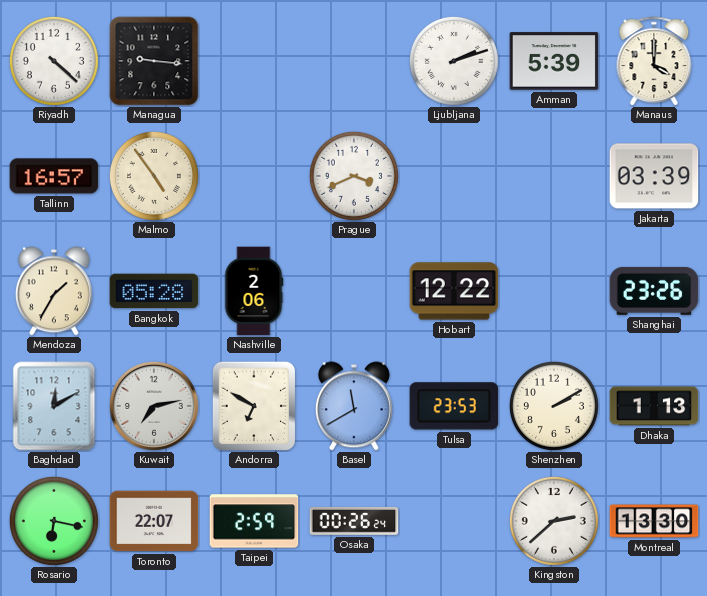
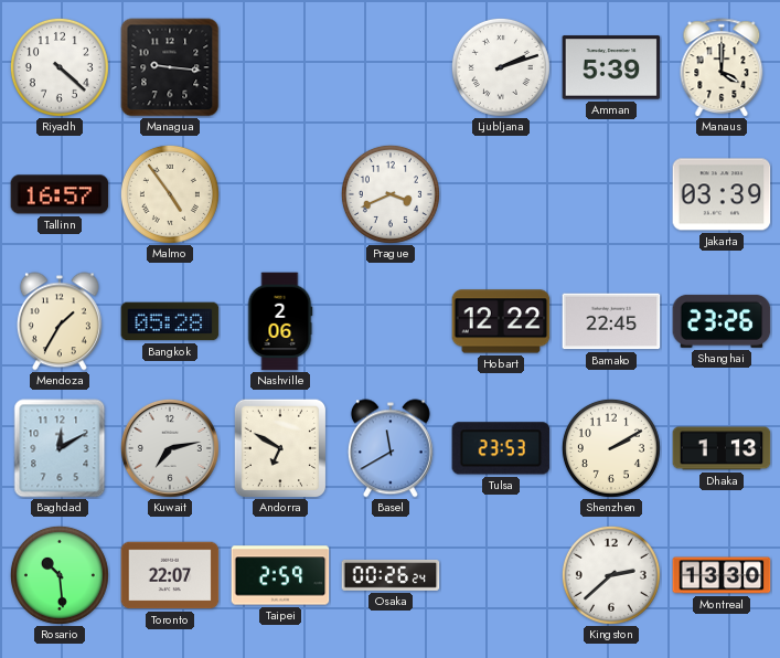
Bamako: none -> 22:45
Rosario: 6:17 -> 10:29
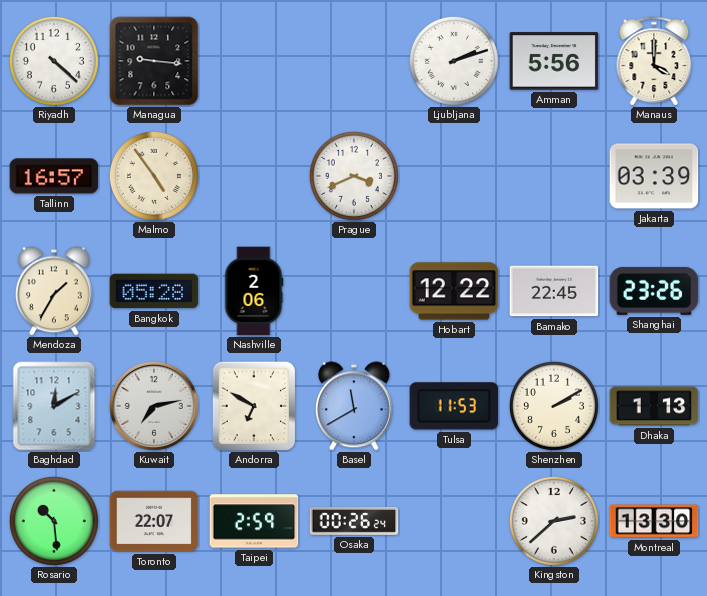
Amman: 5:39 -> 5:56
Tulsa: 23:53 -> 11:53
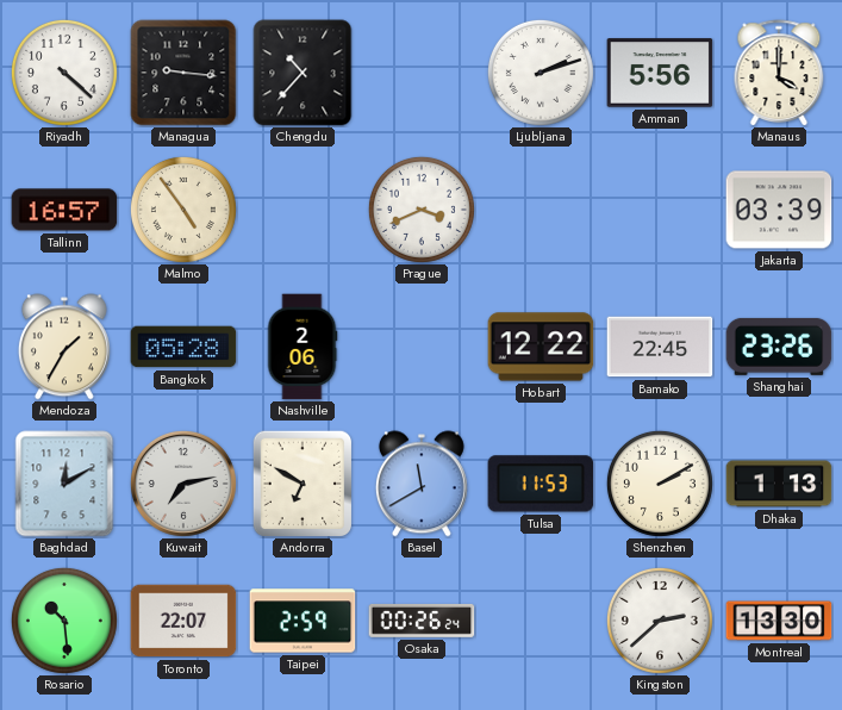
Chengdu: none -> 10:37
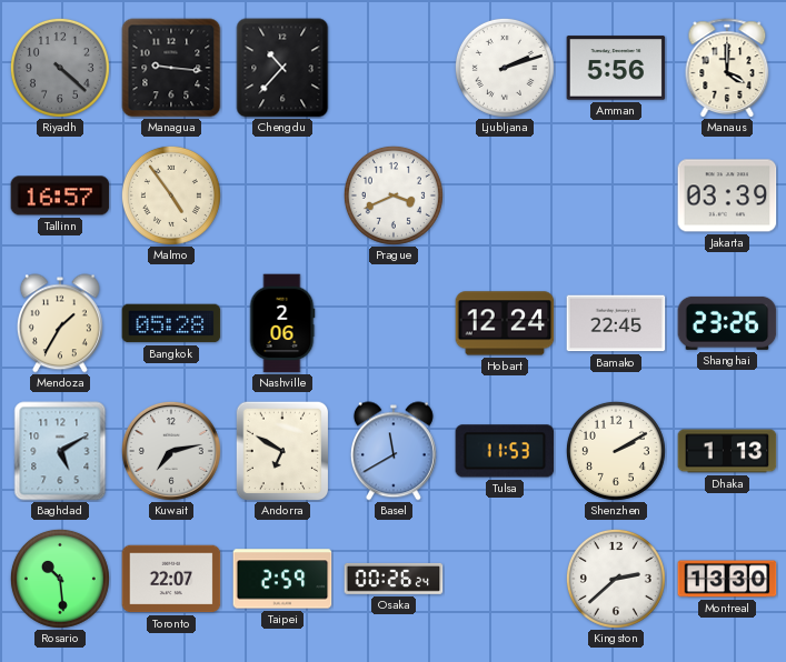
Riyadh dial: white -> grey
Hobart: 12:22 -> 12:24
Baghdad: 12:10 -> 5:10
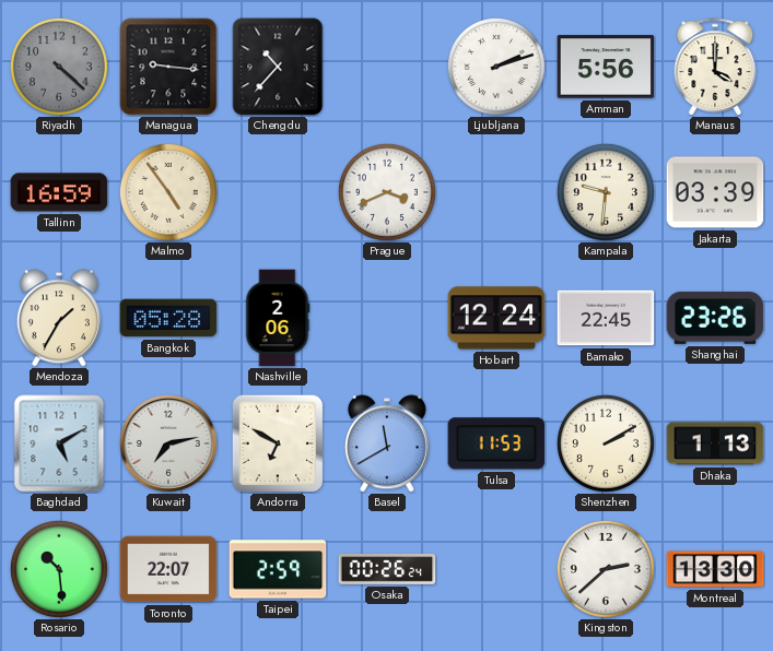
Tallinn: 16:57 -> 16:59
Kampala: none -> 9:31
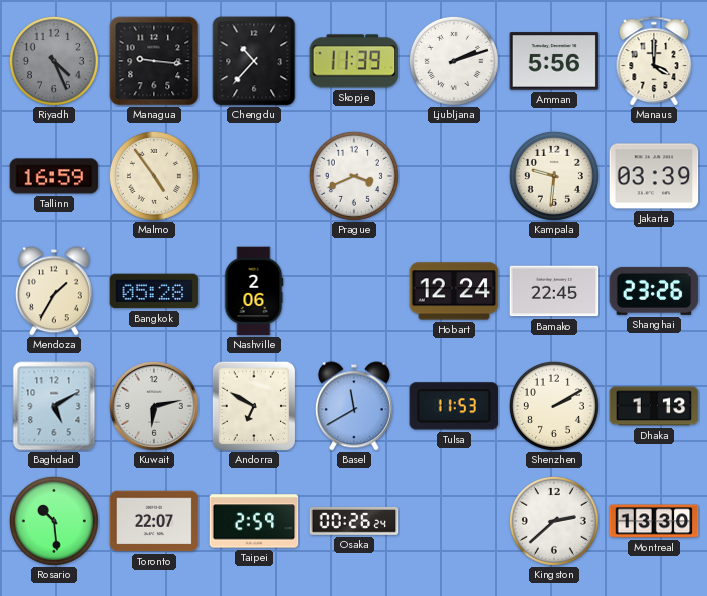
Riyadh: 4:22 -> 4:26
Skopje: none -> 11:39
Kuwait: 7:13 -> 6:13
